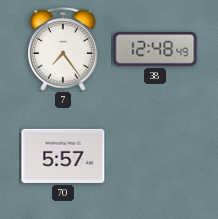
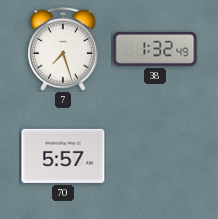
7: 7:24 -> 7:27
38: 12:48 -> 1:32
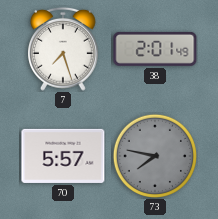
38: 1:32 -> 2:01
73: none -> 7:47
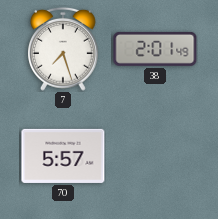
73: 7:47 -> none
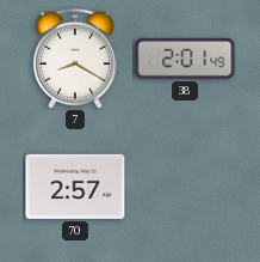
7: 7:27 -> 8:20
70: 5:57 -> 2:57
